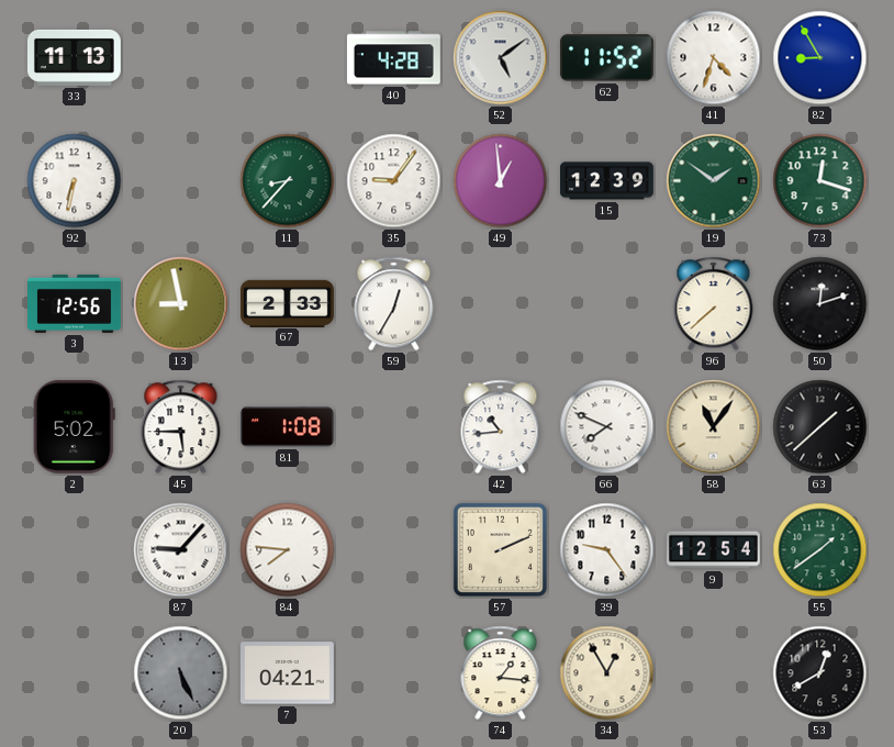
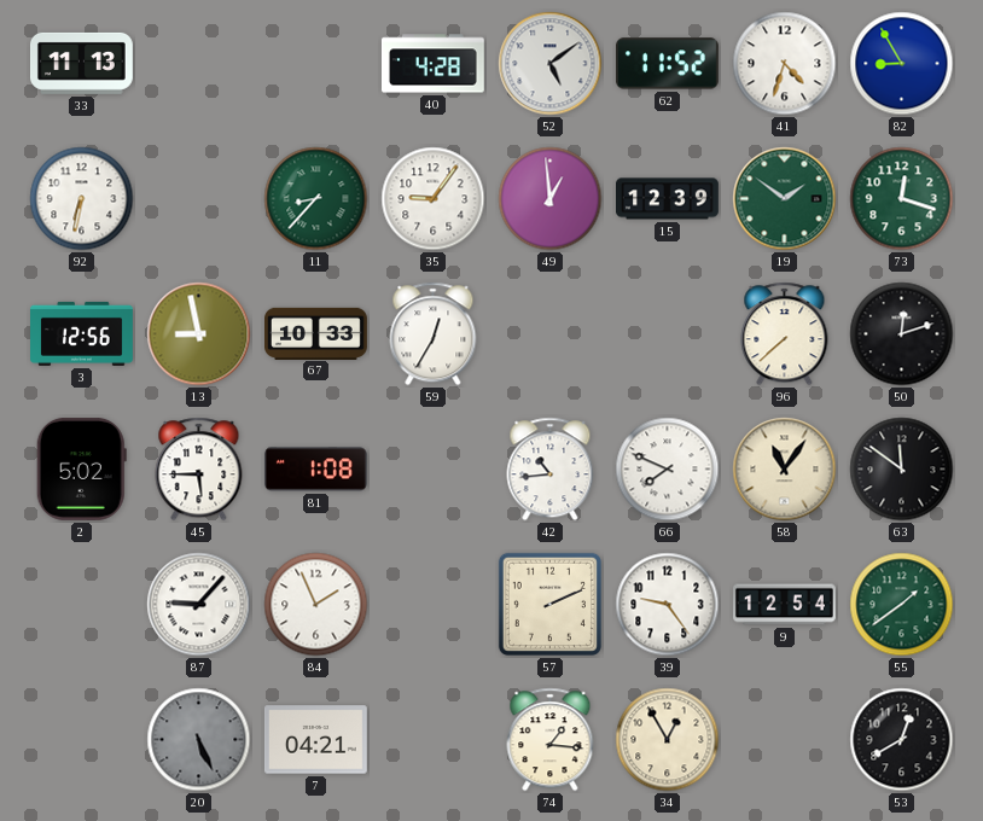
67: 2:33 -> 10:33
63: 1:38 -> 11:51
84: 7:46 -> 1:56
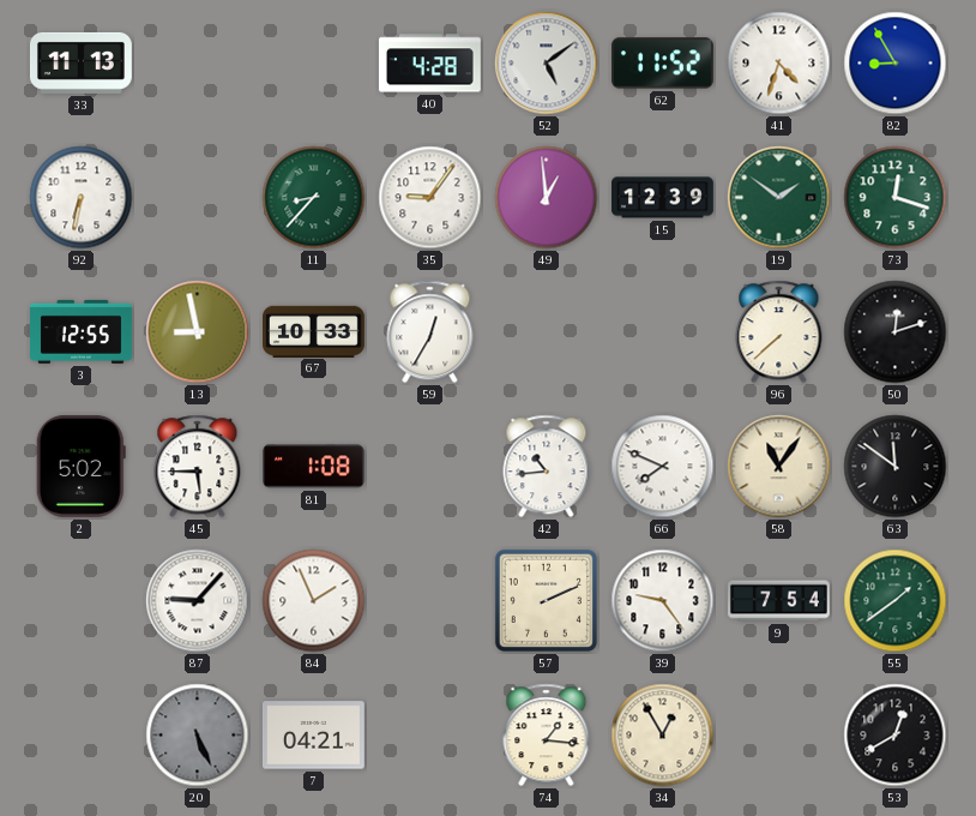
3: 12:56 -> 12:55
9: 12:54 -> 7:54
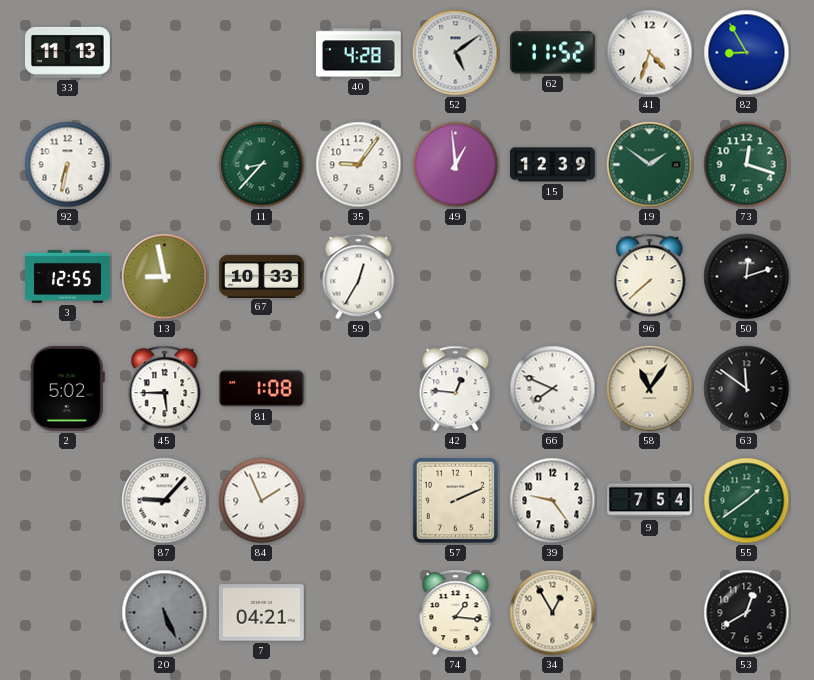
42: 10:44 -> 12:46
